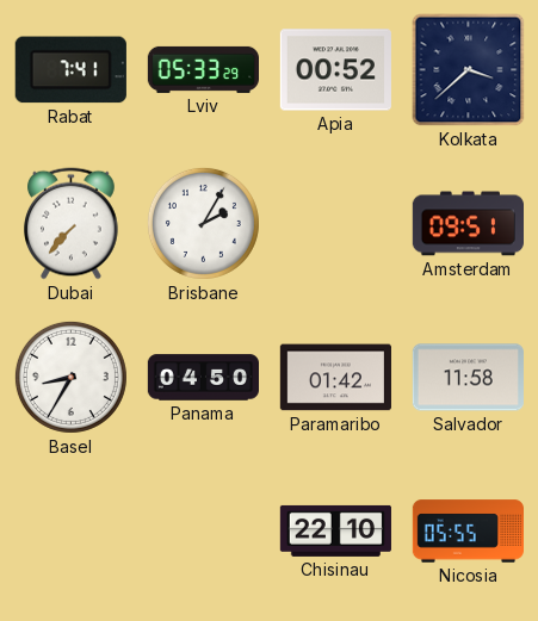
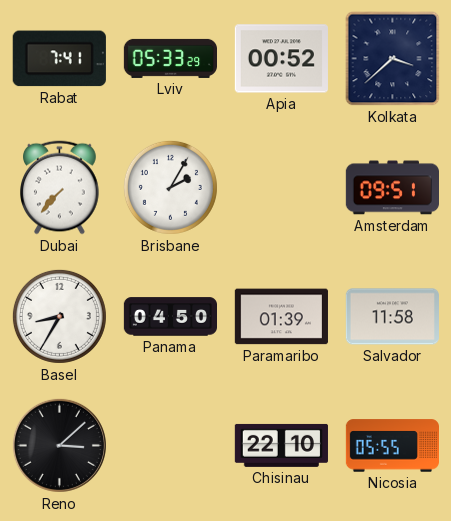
Paramaribo: 01:42 -> 01:39
Reno: none -> 3:08
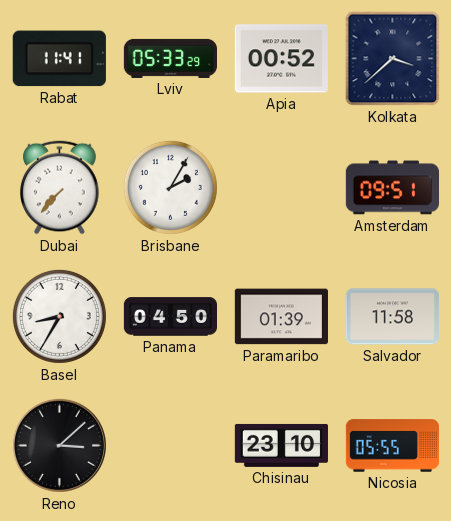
Rabat: 7:41 -> 11:41
Chisinau: 22:10 -> 23:10
